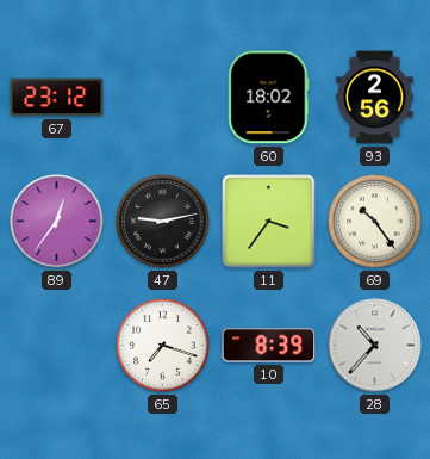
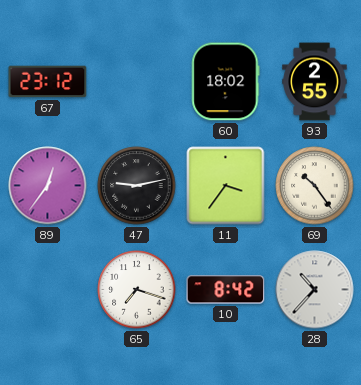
93: 2:56 -> 2:55
10: 8:39 -> 8:42
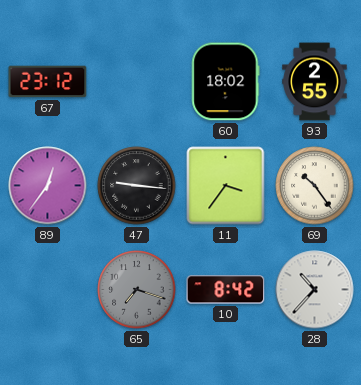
47: 9:13 -> 9:16
65 dial: white -> grey
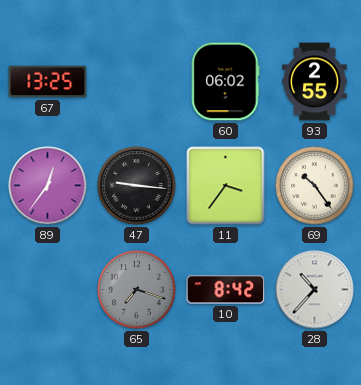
67: 23:12 -> 13:25
60: 18:02 -> 06:02
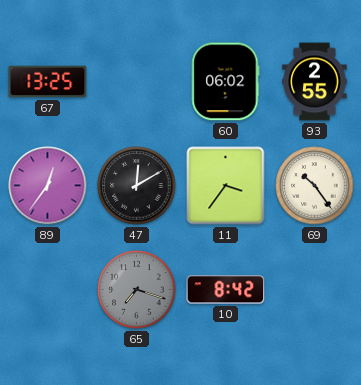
47: 9:16 -> 12:10
28: 10:37 -> none
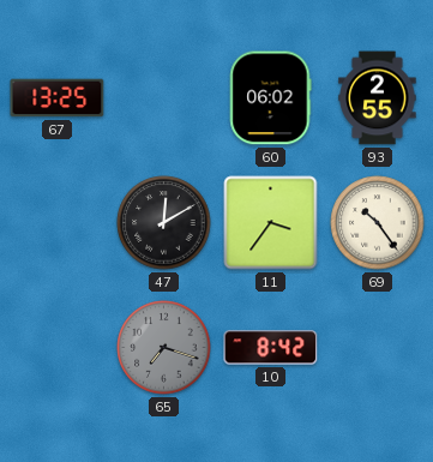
89: 12:36 -> none
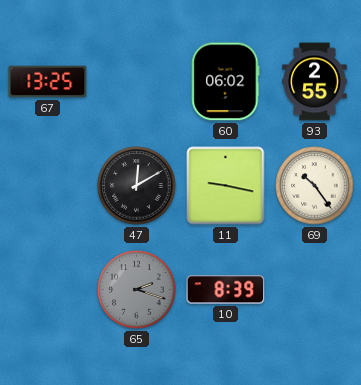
11: 3:36 -> 9:17
65: 7:18 -> 2:18
10: 8:42 -> 8:39
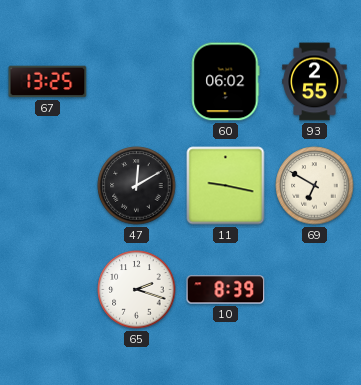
69: 10:24 -> 6:50
65 dial: grey -> white
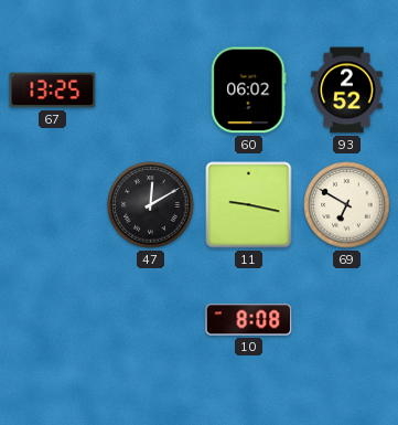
93: 2:55 -> 2:52
65: 2:18 -> none
10: 8:39 -> 8:08
